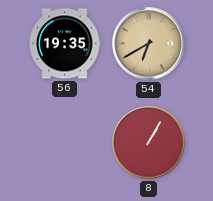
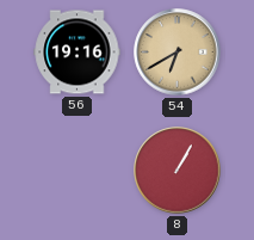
56: 19:35 -> 19:16
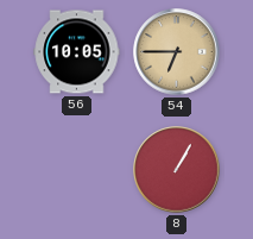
56: 19:16 -> 10:05
54: 6:40 -> 6:45
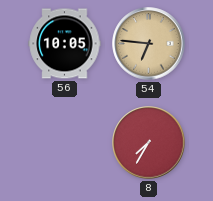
54: 6:45 -> 6:46
8: 1:05 -> 7:35
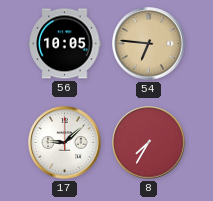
17: none -> 9:08
